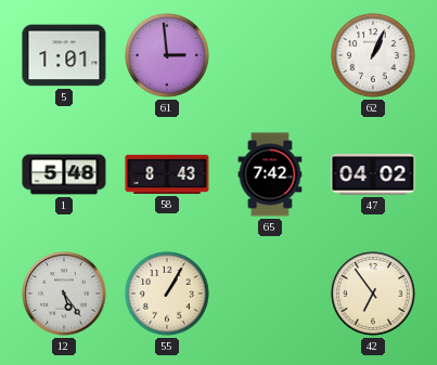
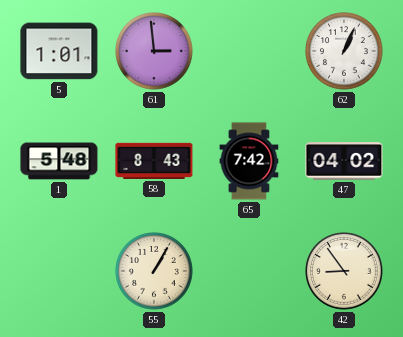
12: 5:24 -> none
42: 6:54 -> 8:54
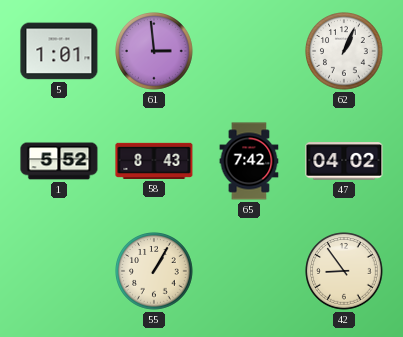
1: 5:48 -> 5:52
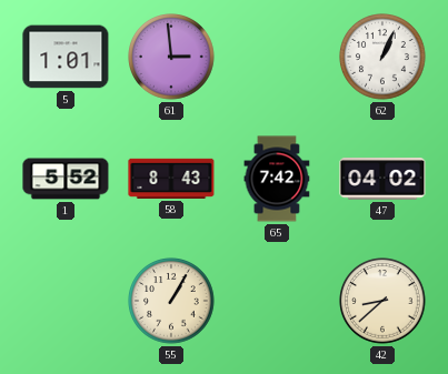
42: 8:54 -> 8:38
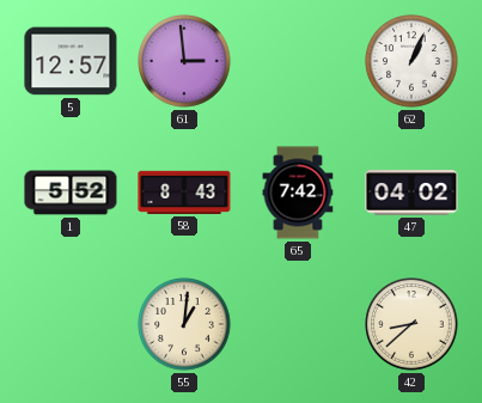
5: 1:01 -> 12:57
55: 1:05 -> 1:01
